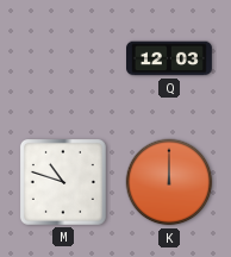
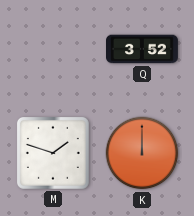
Q: 12:03 -> 3:52
M: 10:48 -> 1:48
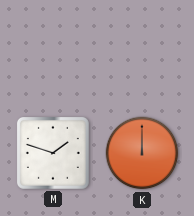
Q: 3:52 -> none
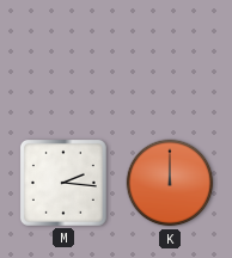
M: 1:48 -> 2:16
